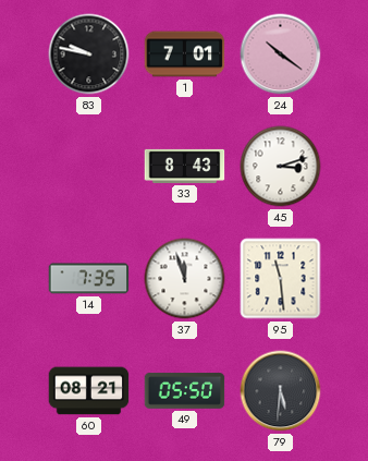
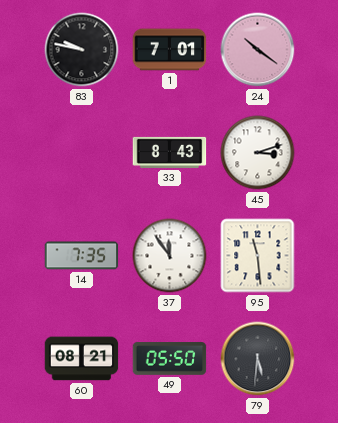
37: 11:57 -> 11:54
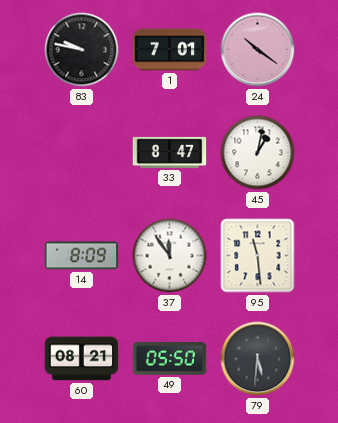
33: 8:43 -> 8:47
45: 3:12 -> 1:02
14: 7:35 -> 8:09
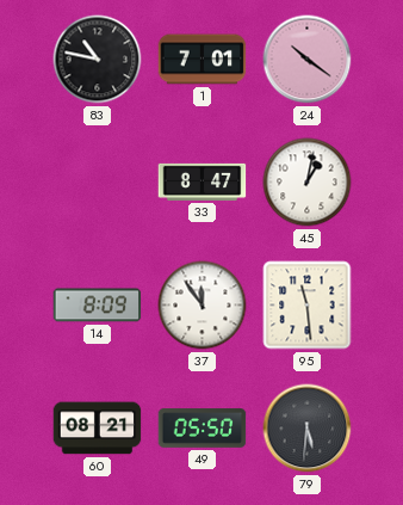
83: 9:47 -> 10:47
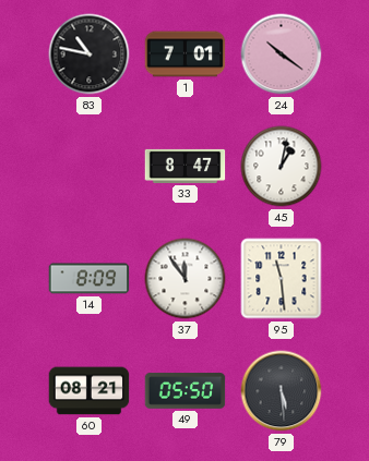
79: 5:31 -> 5:29
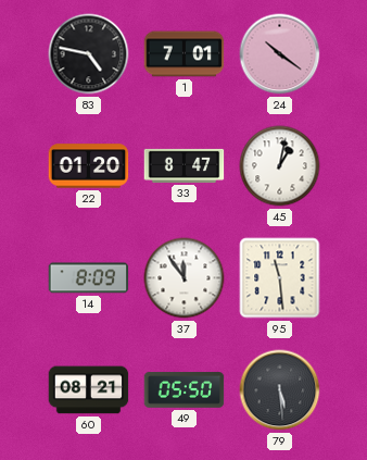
83: 10:47 -> 4:47
22: none -> 01:20
